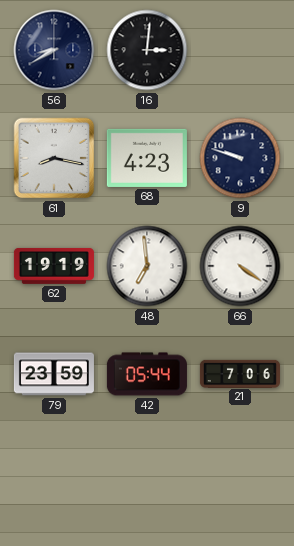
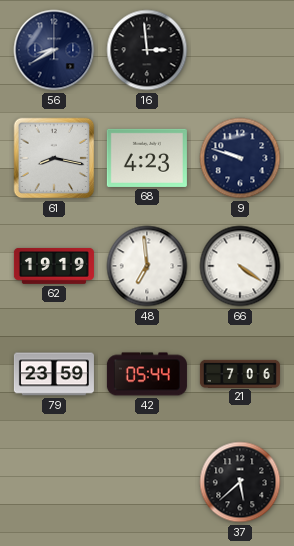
16: 3:01 -> 2:59
37: none -> 5:38
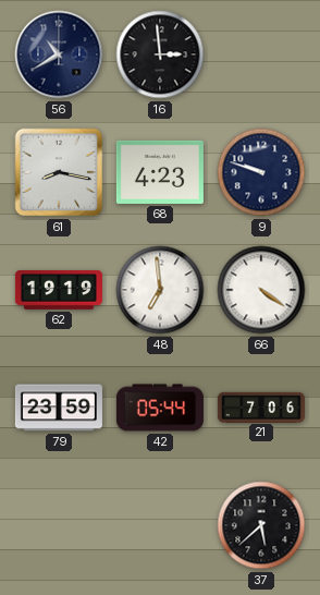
56: 8:40 -> 10:40
